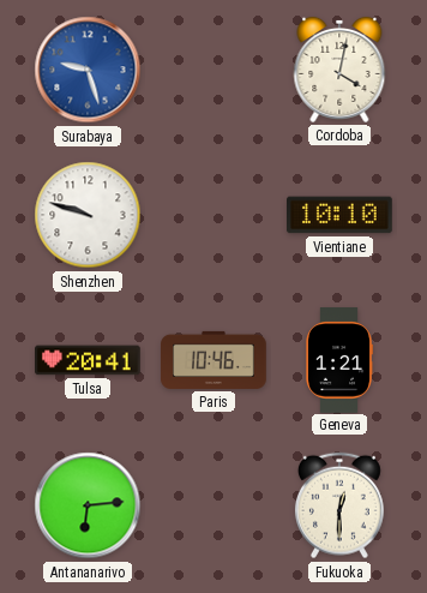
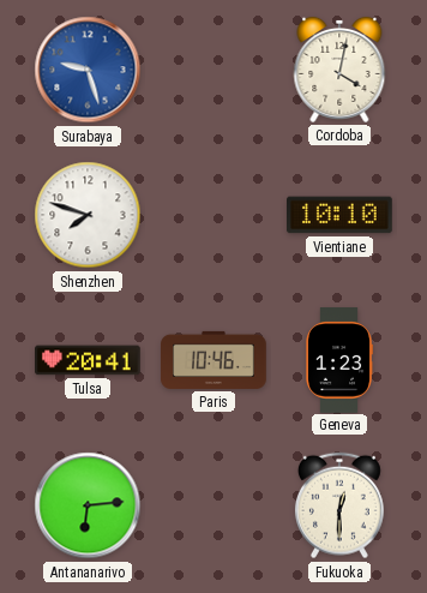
Shenzhen: 9:48 -> 7:48
Geneva: 1:21 -> 1:23
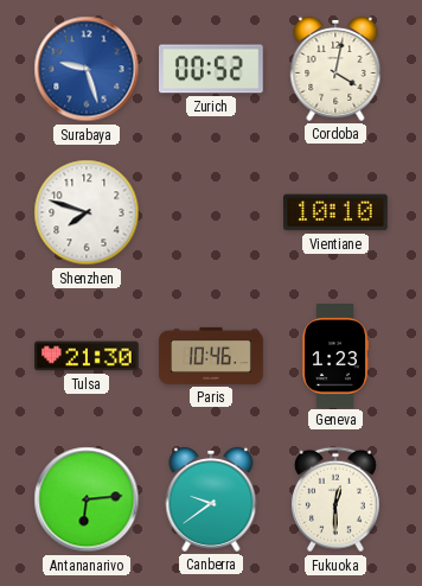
Zurich: none -> 00:52
Tulsa: 20:41 -> 21:30
Canberra: none -> 9:39
